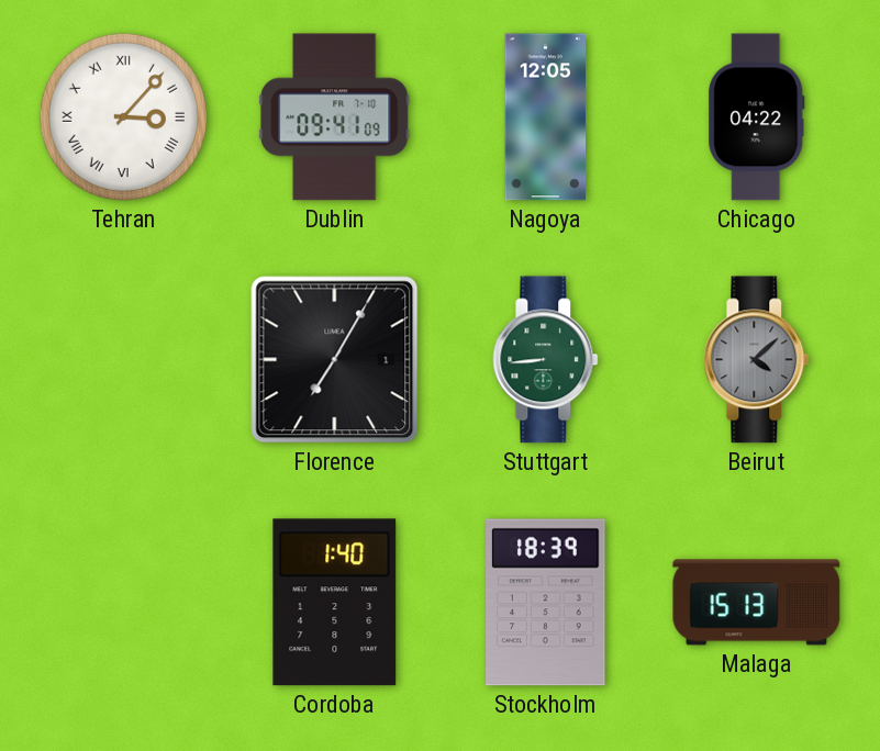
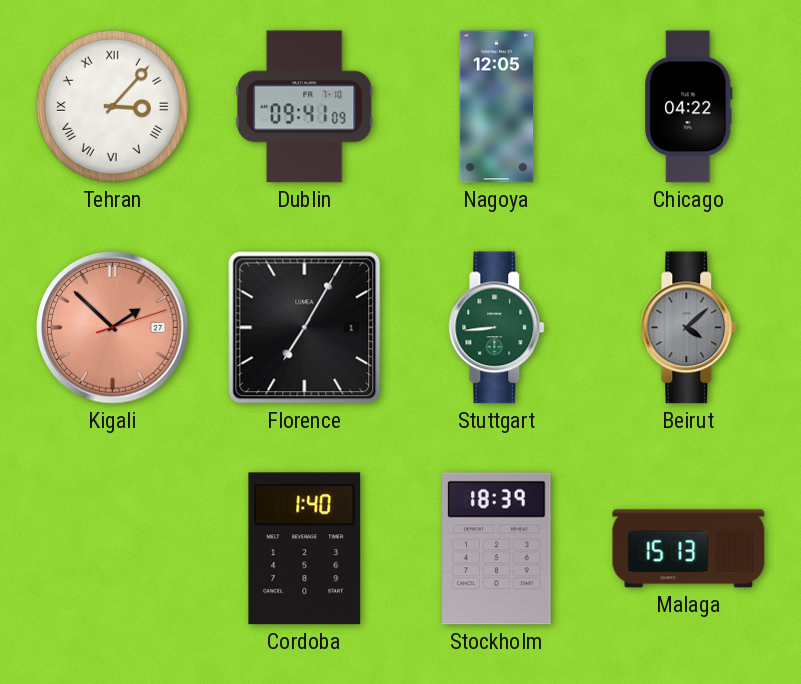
Kigali: none -> 1:52
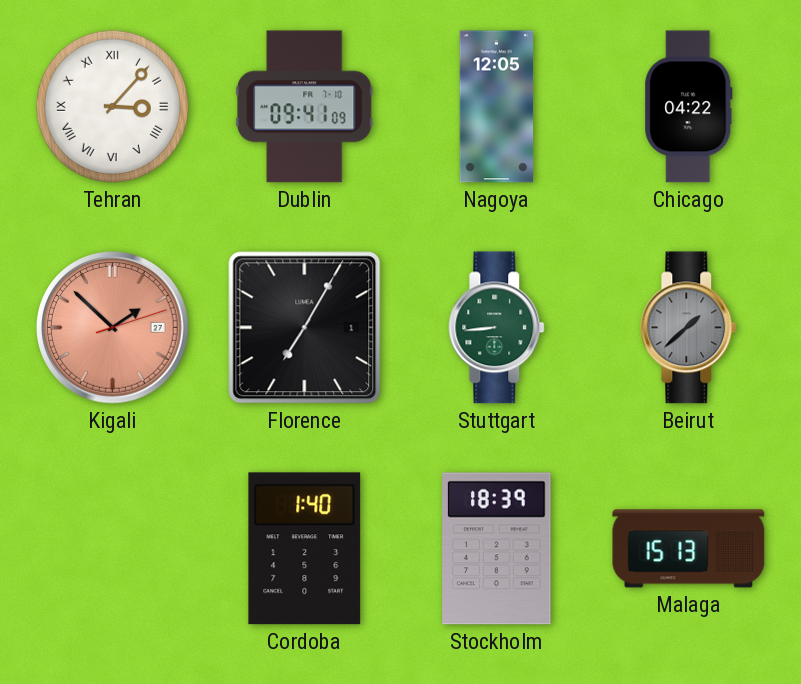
Beirut: 4:08 -> 1:38
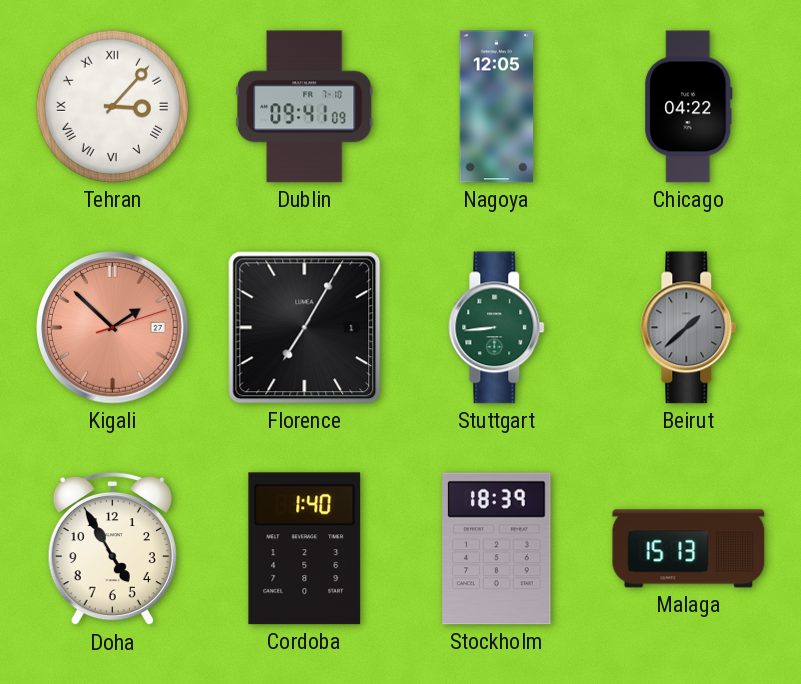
Doha: none -> 4:55
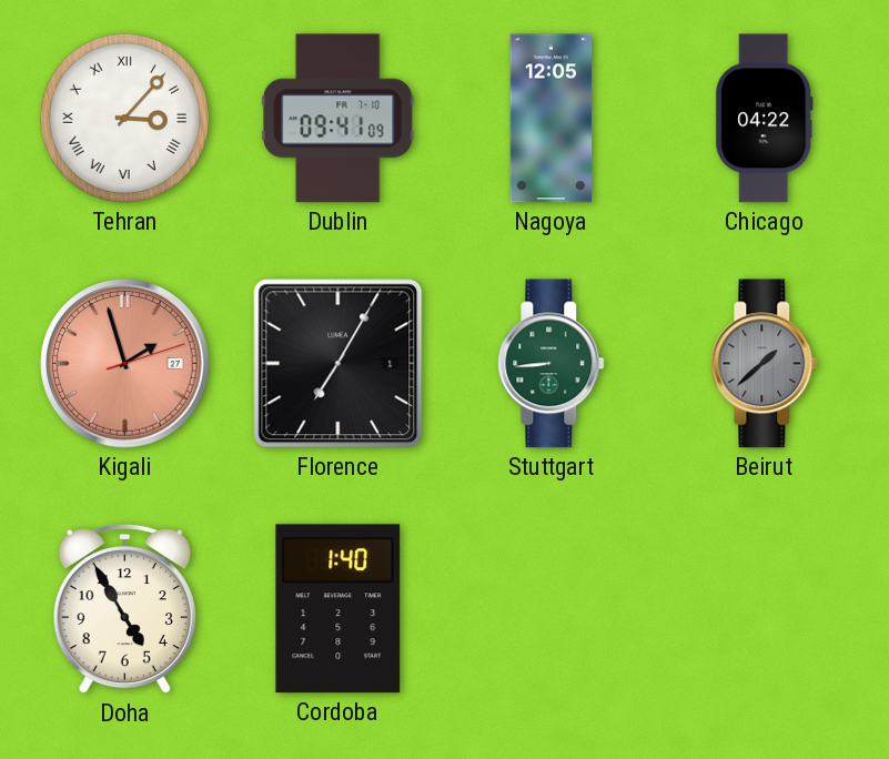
Kigali: 1:52 -> 1:57
Stockholm: 18:39 -> none
Malaga: 15:13 -> none
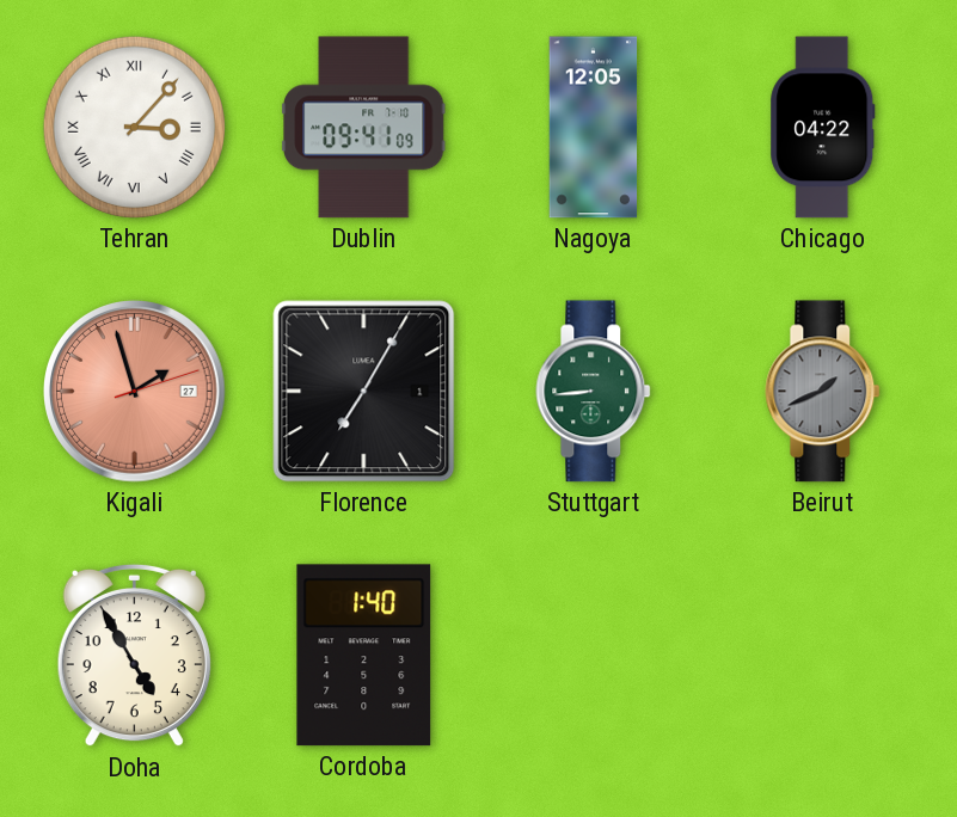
Beirut: 1:38 -> 1:41
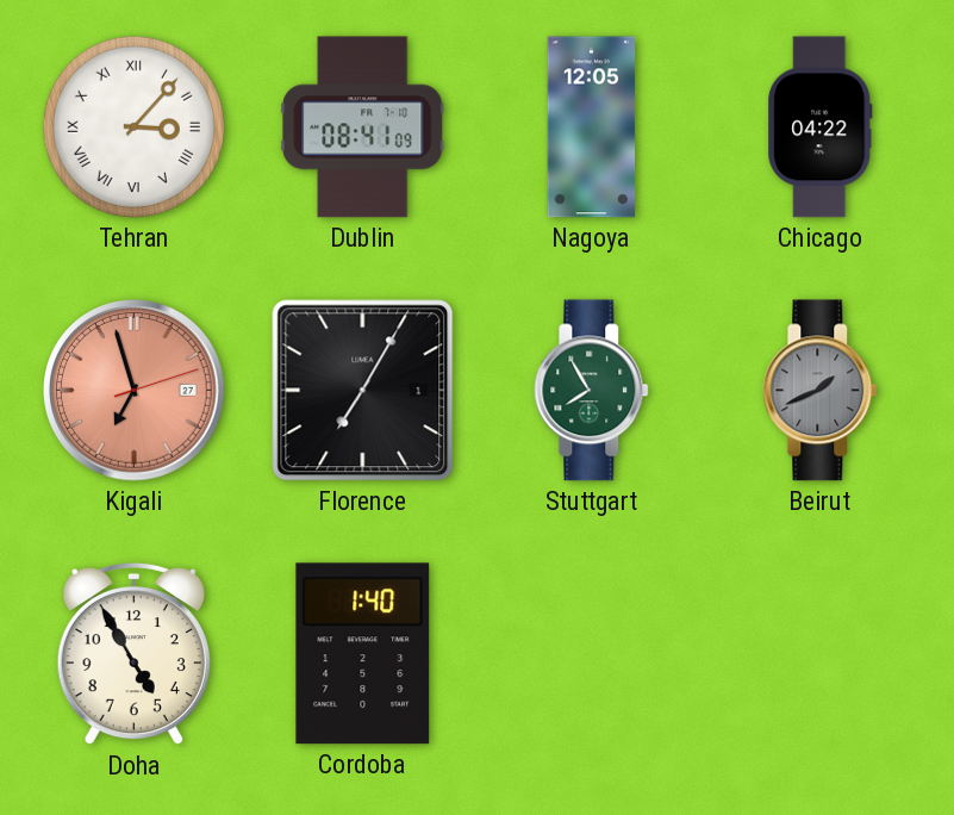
Dublin: 09:41 -> 08:41
Kigali: 1:57 -> 6:57
Stuttgart: 8:44 -> 7:55
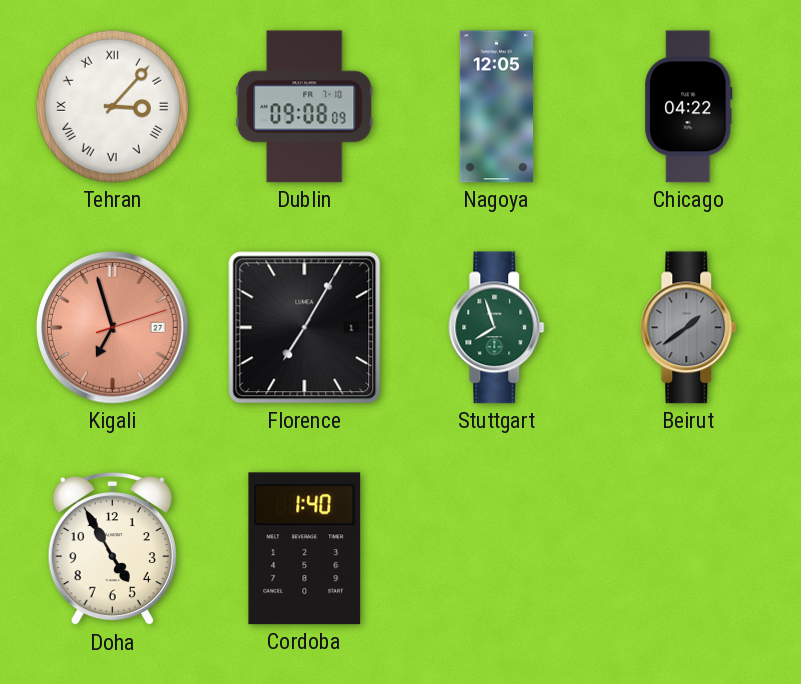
Dublin: 08:41 -> 09:08
Stuttgart: 7:55 -> 7:57
Beirut: 1:41 -> 1:39
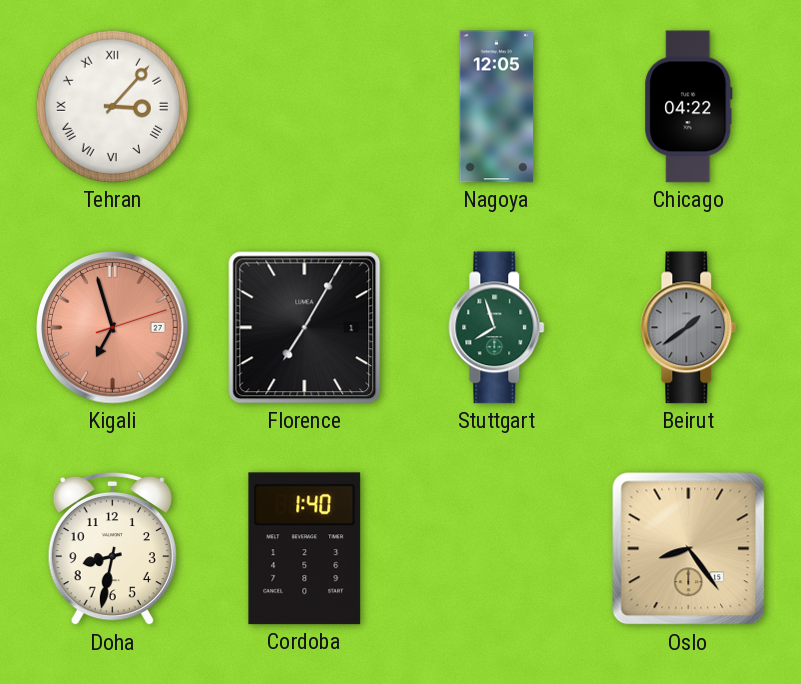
Dublin: 09:08 -> none
Doha: 4:55 -> 8:32
Oslo: none -> 8:24
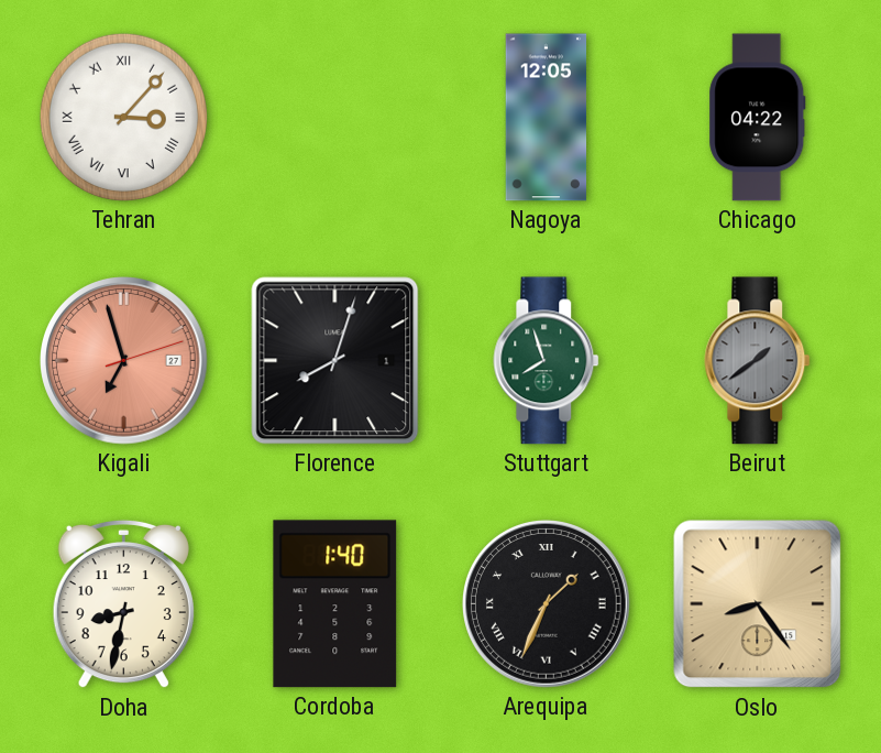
Florence: 7:05 -> 8:03
Arequipa: none -> 1:34
